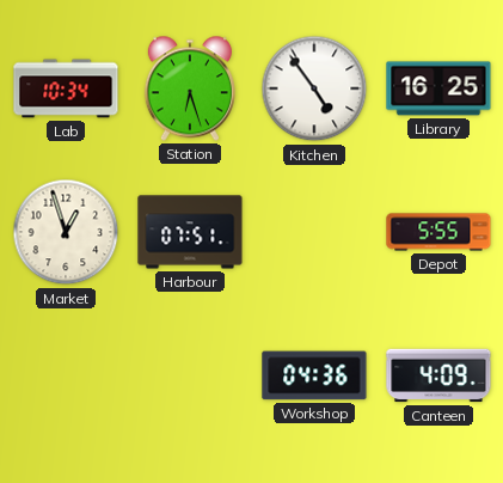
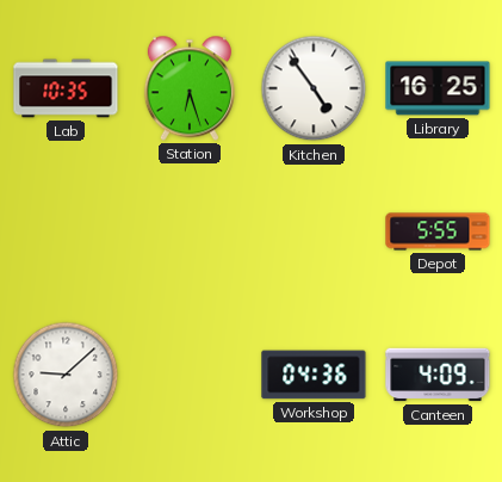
Lab: 10:34 -> 10:35
Market: 12:57 -> none
Harbour: 07:51 -> none
Attic: none -> 9:08
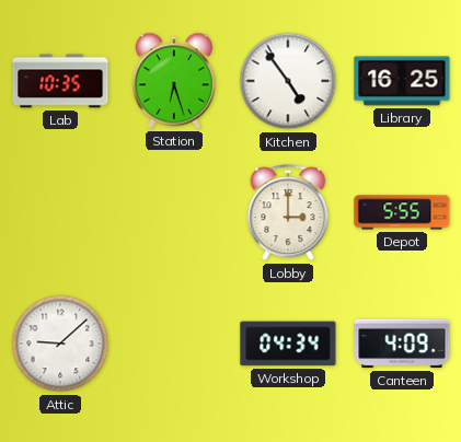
Lobby: none -> 3:00
Workshop: 04:36 -> 04:34
